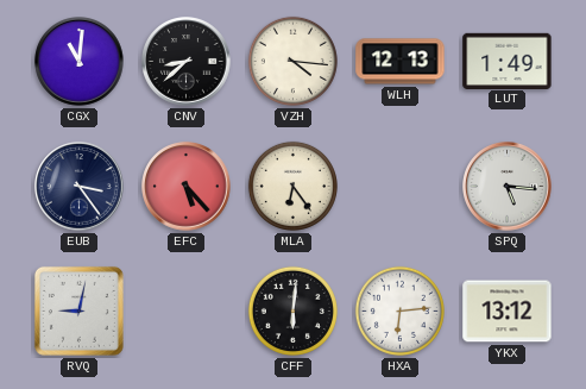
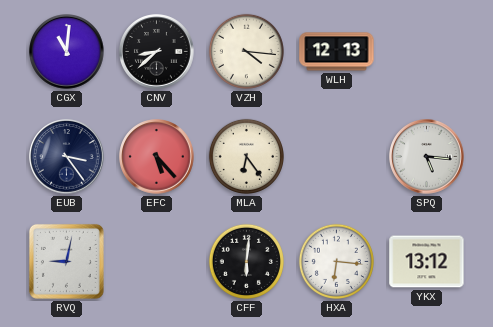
LUT: 1:49 -> none
HXA: 6:14 -> 6:16
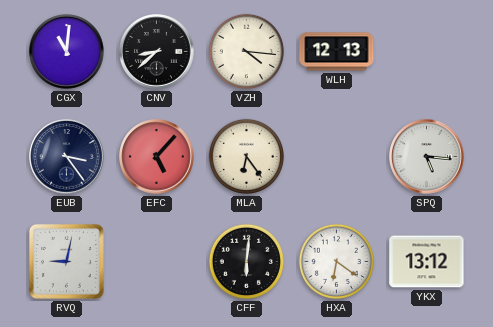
EFC: 5:23 -> 5:07
HXA: 6:16 -> 6:21
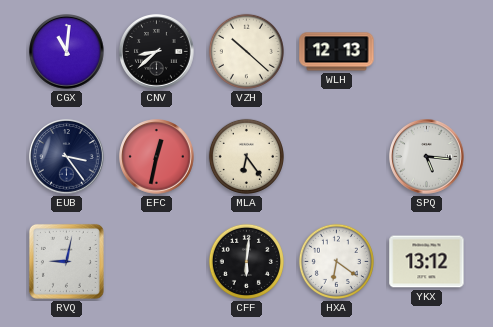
VZH: 4:16 -> 10:22
EFC: 5:07 -> 12:32
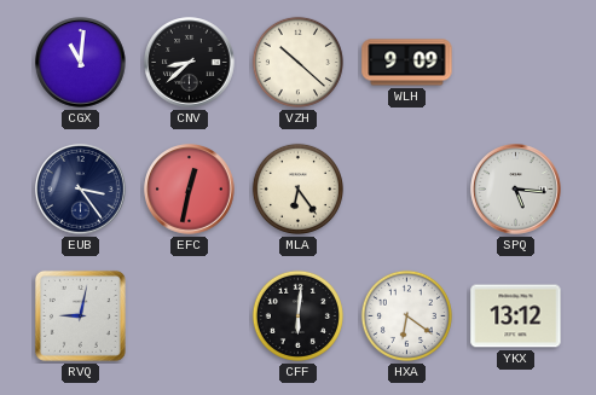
WLH: 12:13 -> 9:09
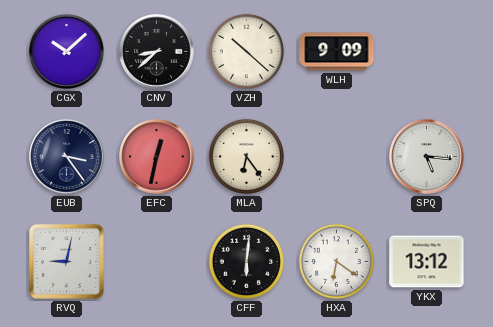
CGX: 11:01 -> 10:08
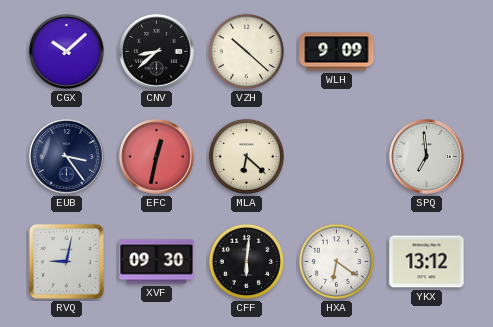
MLA: 6:24 -> 6:22
SPQ: 5:16 -> 6:59
XVF: none -> 09:30
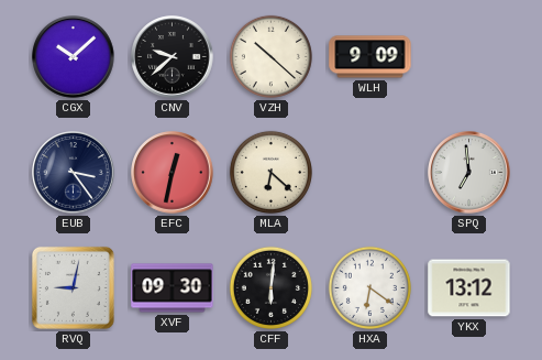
CNV: 8:38 -> 9:38
